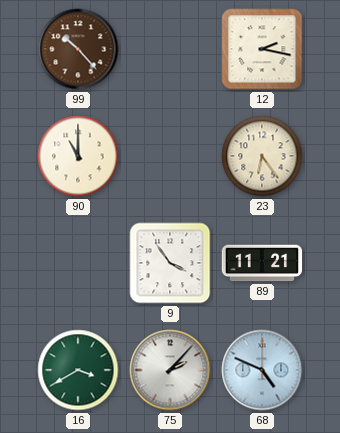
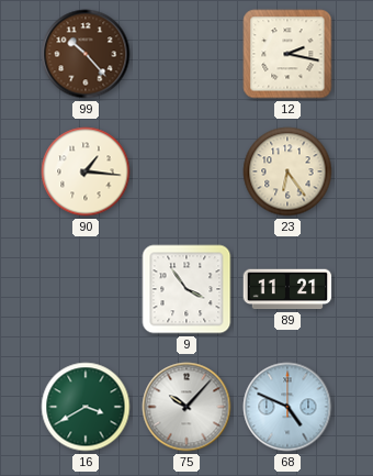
90: 11:00 -> 1:16
75: 2:07 -> 10:07
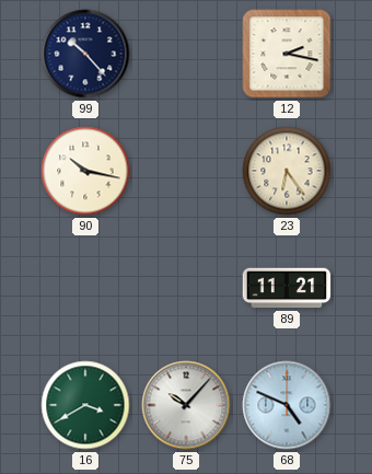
99 dial: brown -> navy
90: 1:16 -> 10:17
9: 3:54 -> none
